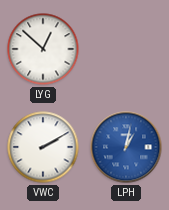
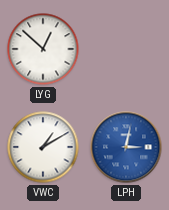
VWC: 2:10 -> 1:10
LPH: 1:02 -> 3:02
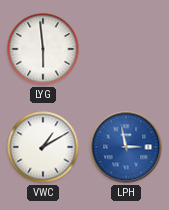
LYG: 12:52 -> 5:59
LPH: 3:02 -> 2:58
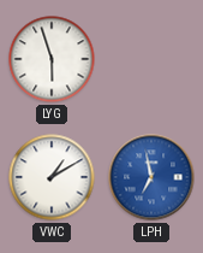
LYG: 5:59 -> 5:57
LPH: 2:58 -> 6:58
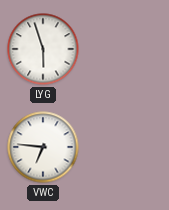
VWC: 1:10 -> 6:46
LPH: 6:58 -> none
